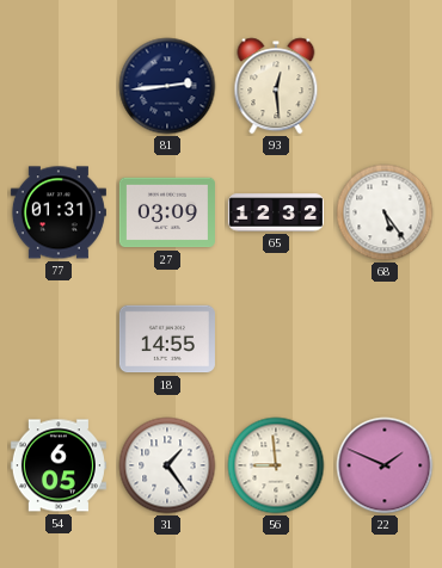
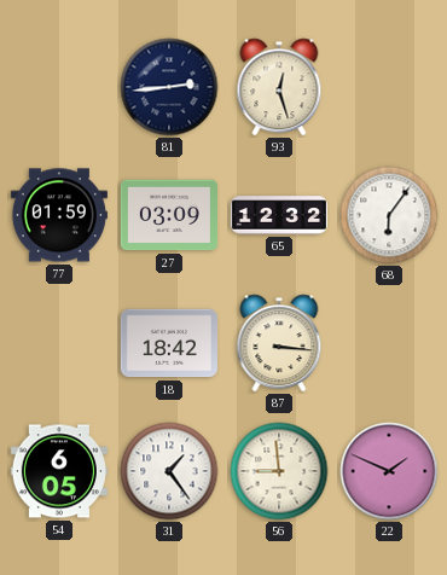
93: 12:29 -> 12:27
77: 01:31 -> 01:59
68: 5:24 -> 6:06
18: 14:55 -> 18:42
87: none -> 3:16
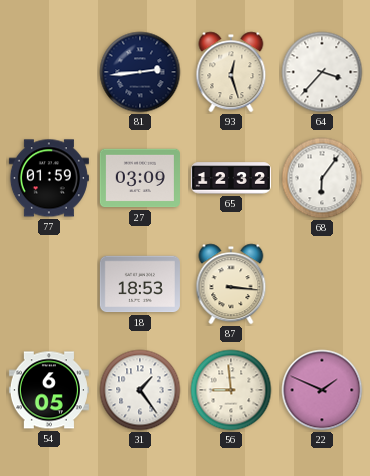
64: none -> 3:37
18: 18:42 -> 18:53
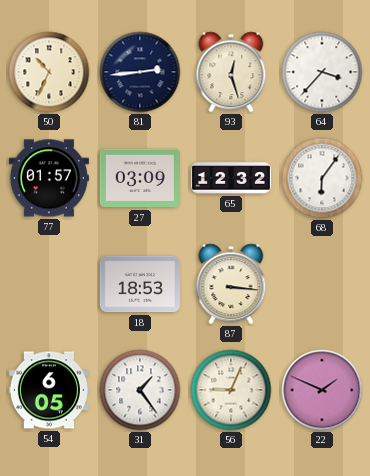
50: none -> 10:34
77: 01:59 -> 01:57
56: 8:59 -> 9:04
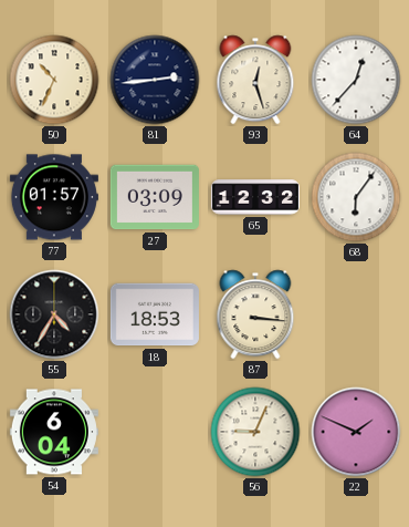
64: 3:37 -> 12:37
55: none -> 4:35
54: 6:05 -> 6:04
31: 1:24 -> none
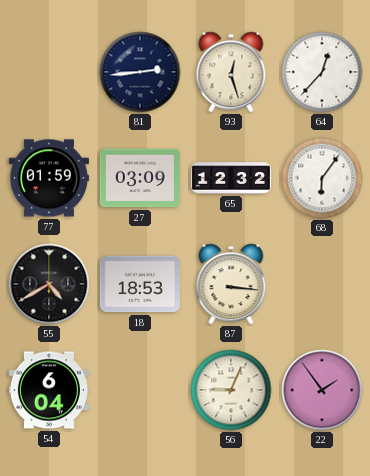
50: 10:34 -> none
77: 01:57 -> 01:59
55: 4:35 -> 4:40
22: 1:49 -> 1:54
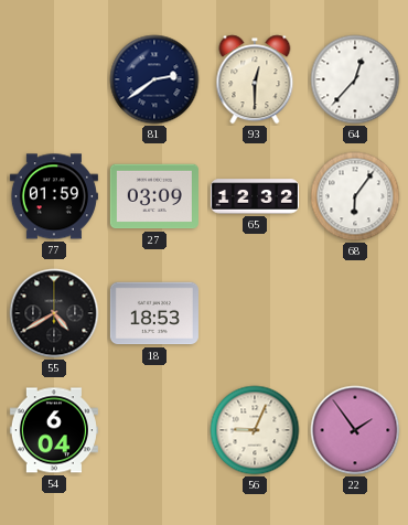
81: 2:44 -> 2:39
93: 12:27 -> 12:30
87: 3:16 -> none
